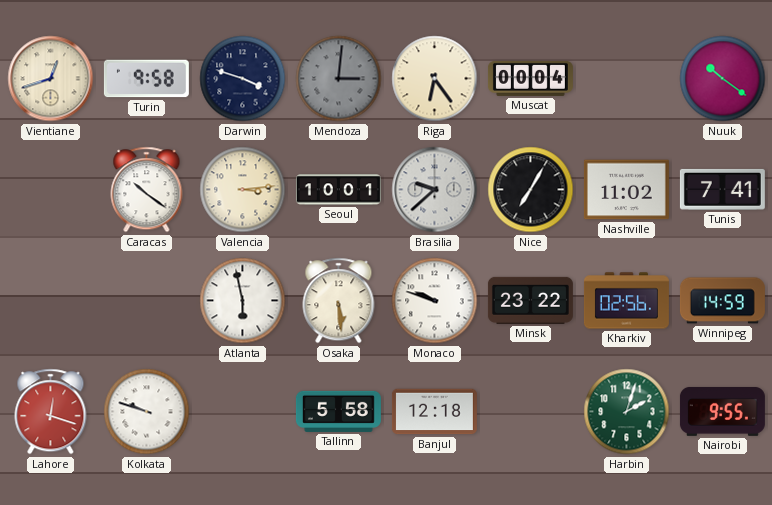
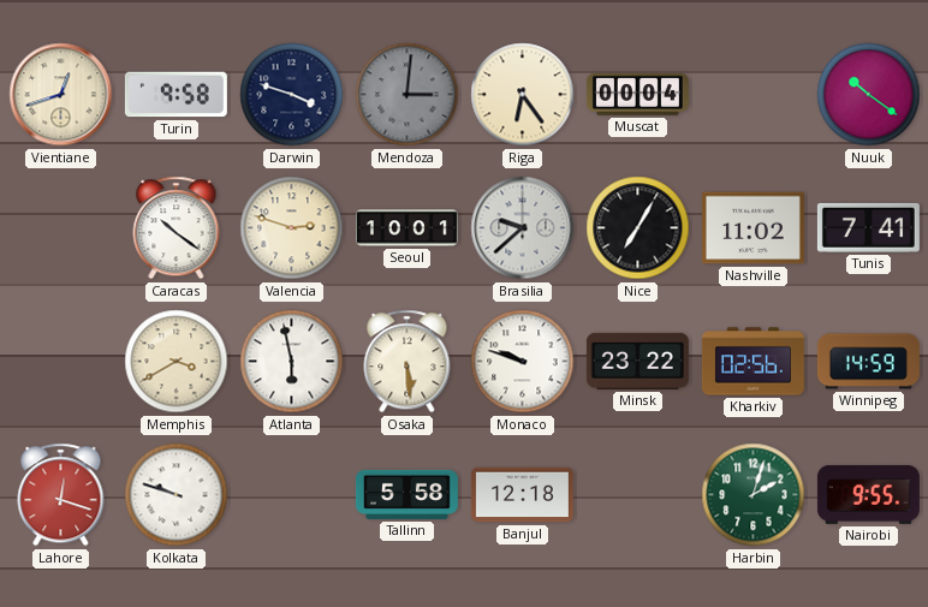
Valencia: 3:14 -> 2:48
Memphis: none -> 3:40
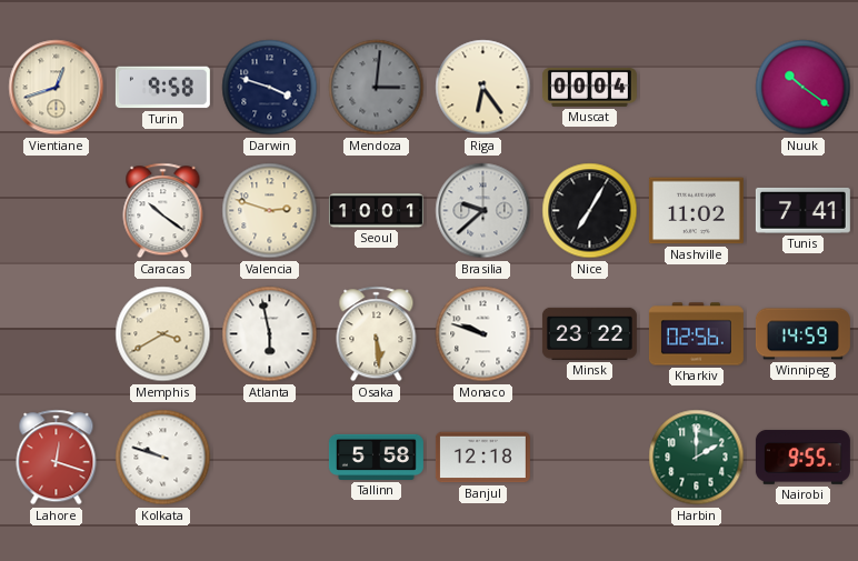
Harbin: 2:03 -> 2:00
